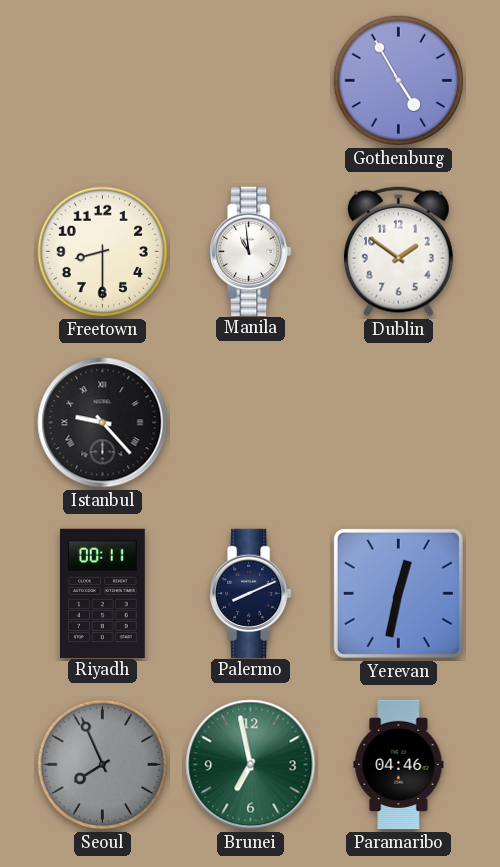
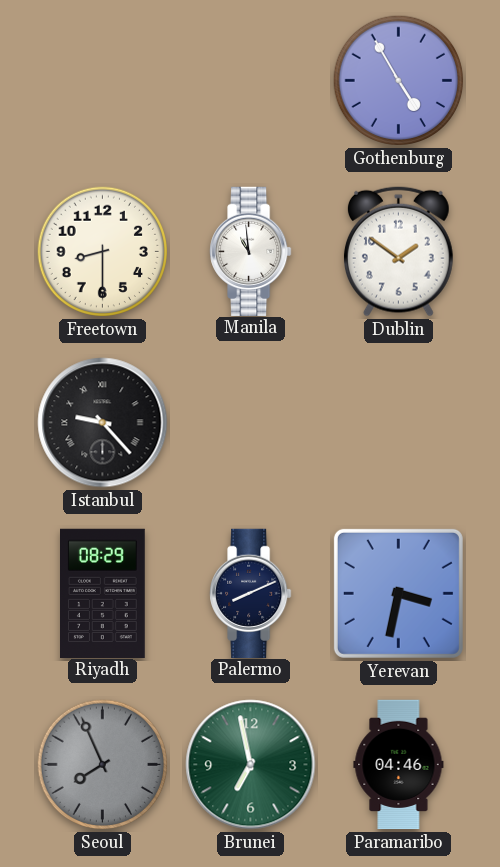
Riyadh: 00:11 -> 08:29
Yerevan: 12:32 -> 3:32
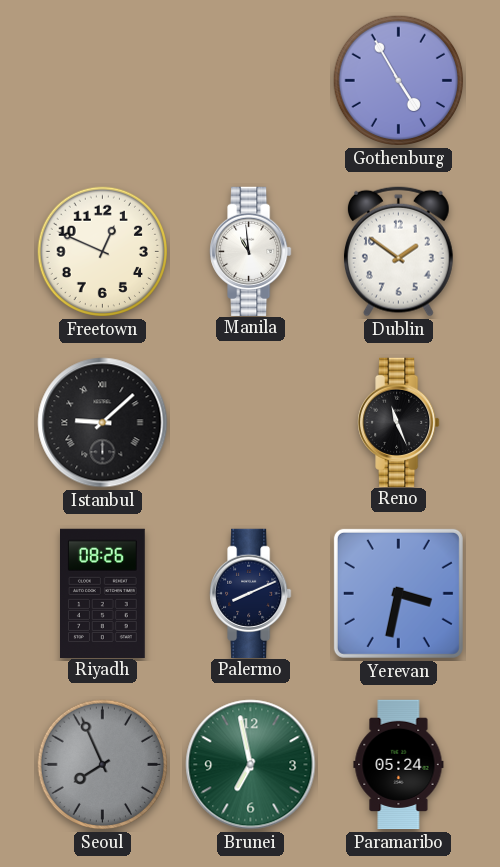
Freetown: 8:30 -> 12:49
Istanbul: 9:23 -> 9:08
Reno: none -> 11:26
Riyadh: 08:29 -> 08:26
Paramaribo: 04:46 -> 05:24
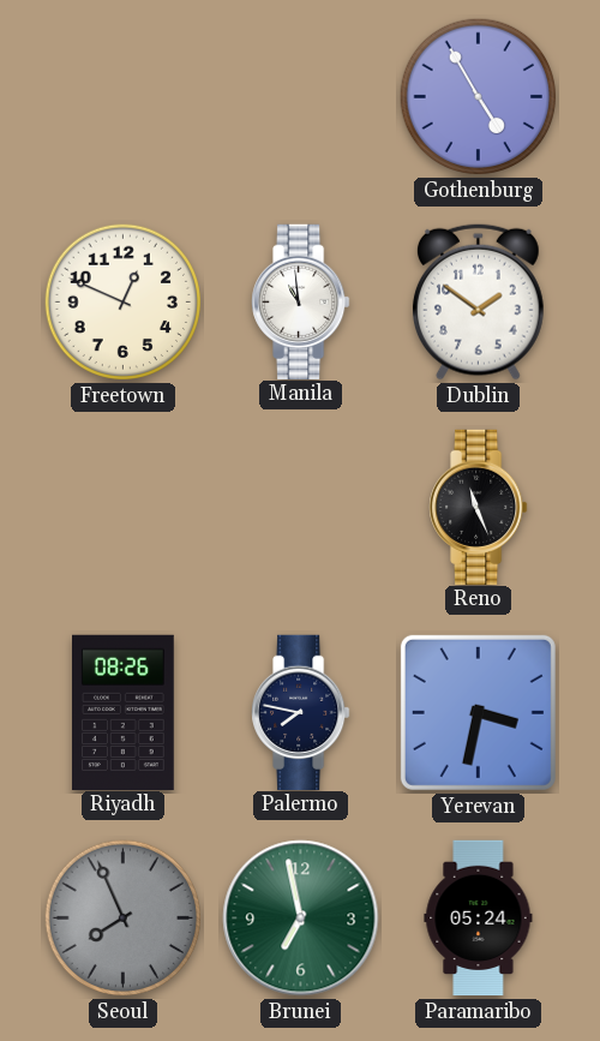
Istanbul: 9:08 -> none
Palermo: 8:11 -> 7:47
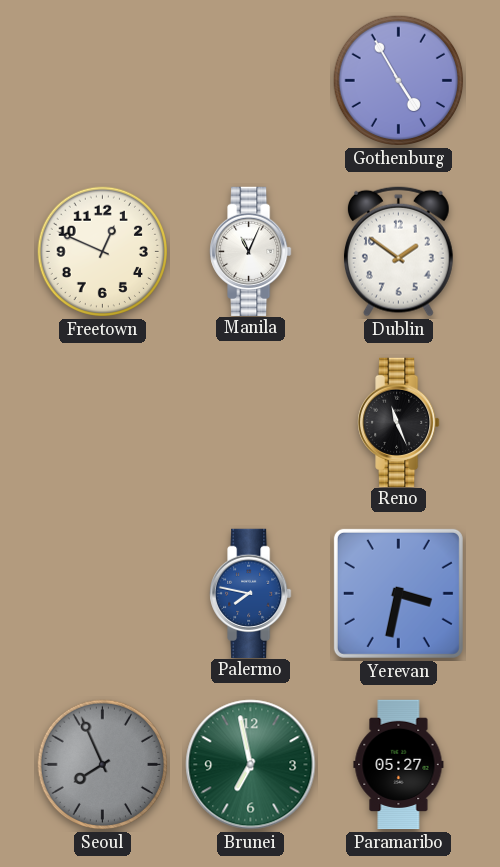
Manila: 10:59 -> 11:04
Riyadh: 08:26 -> none
Palermo dial: navy -> blue
Paramaribo: 05:24 -> 05:27
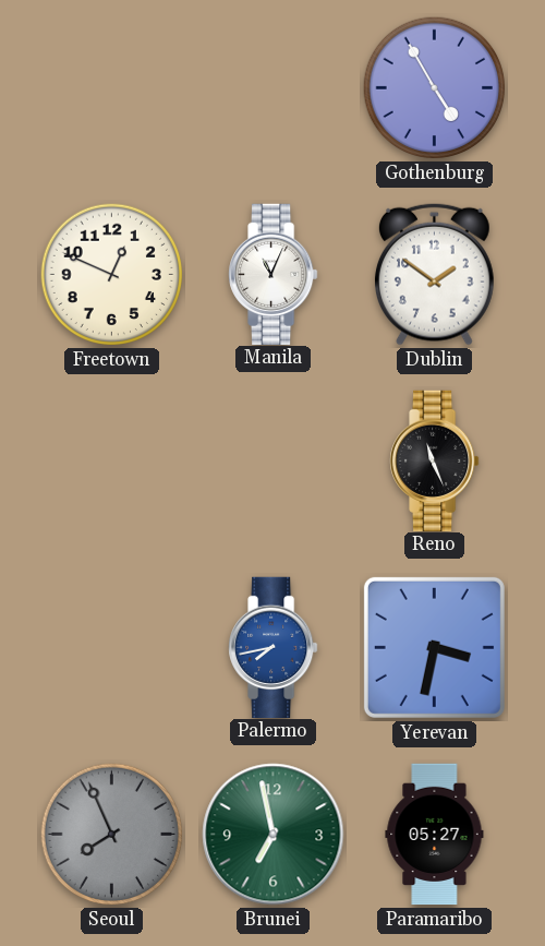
Palermo: 7:47 -> 7:43
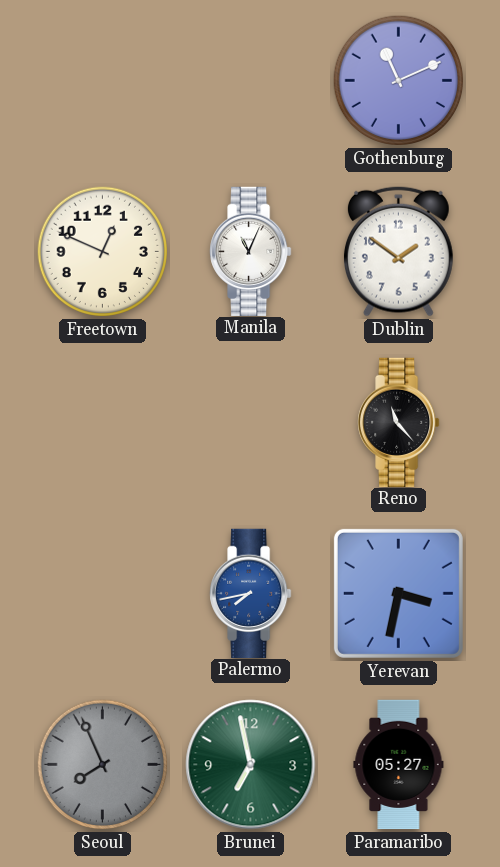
Gothenburg: 4:55 -> 11:11
Reno: 11:26 -> 11:23
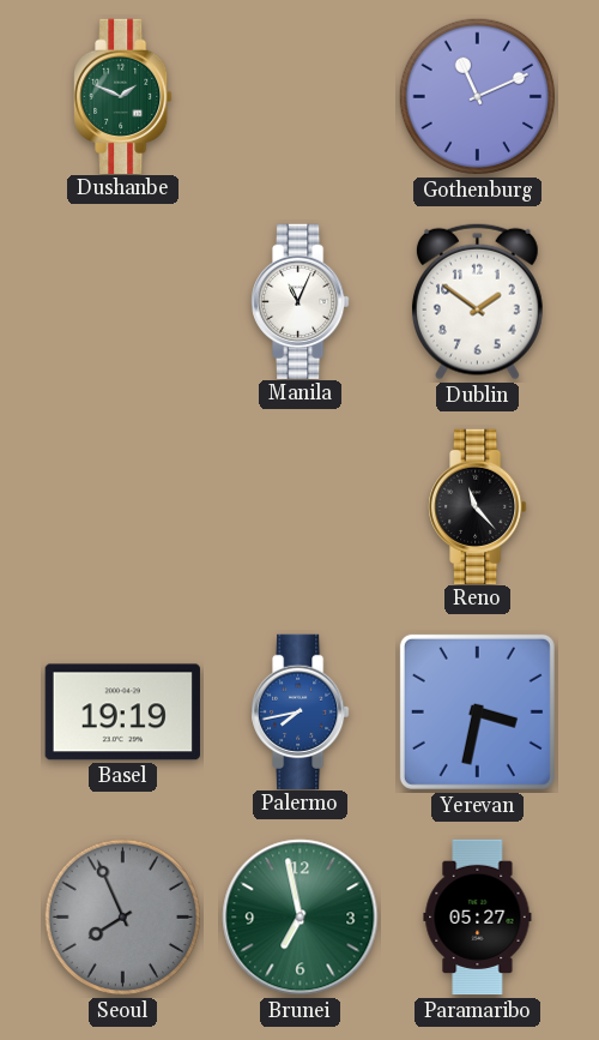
Dushanbe: none -> 1:49
Freetown: 12:49 -> none
Basel: none -> 19:19
